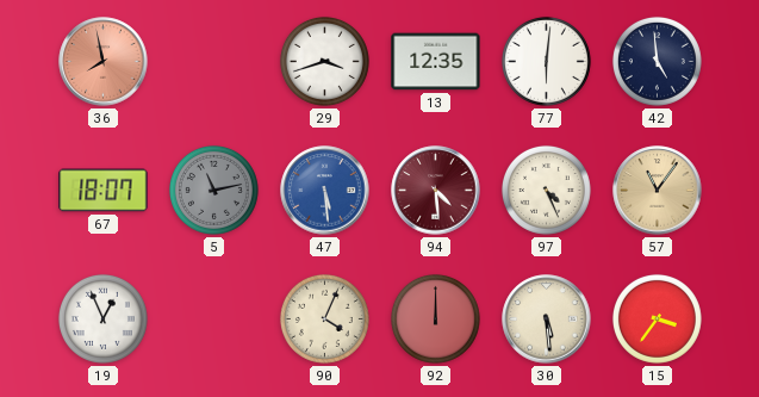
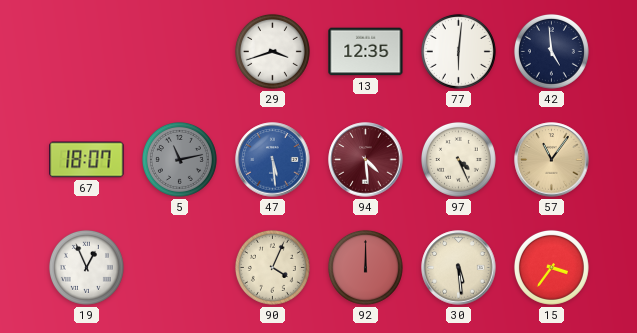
36: 7:58 -> none
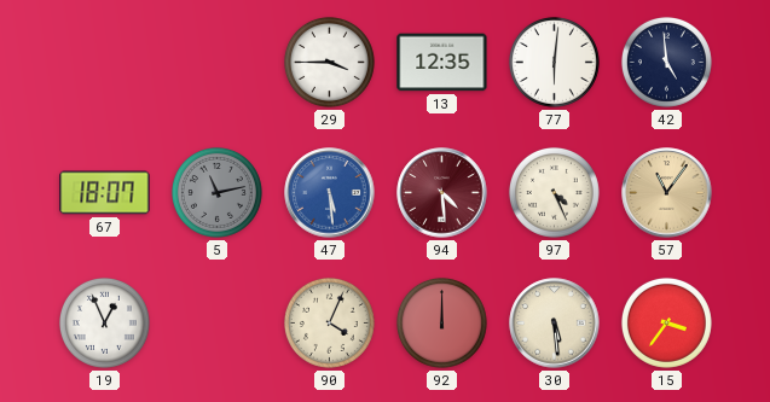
29: 3:42 -> 3:45
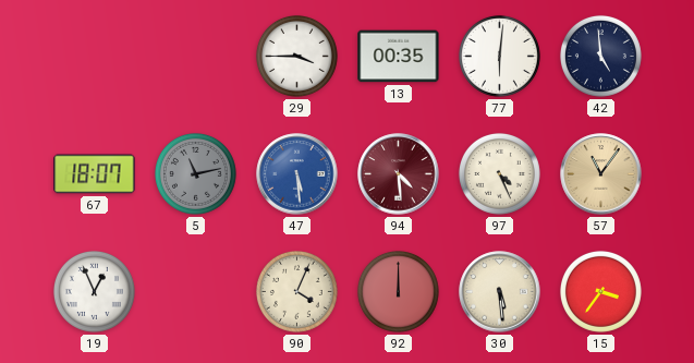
13: 12:35 -> 00:35
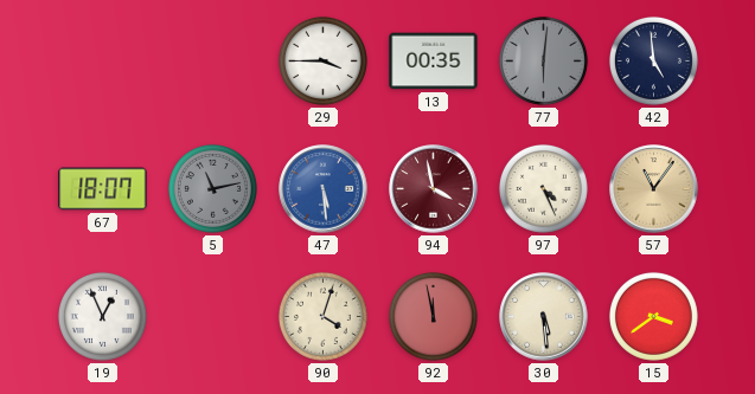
77 dial: white -> grey
94: 4:29 -> 3:58
90: 4:04 -> 4:03
92: 12:00 -> 11:58
15: 3:36 -> 3:39
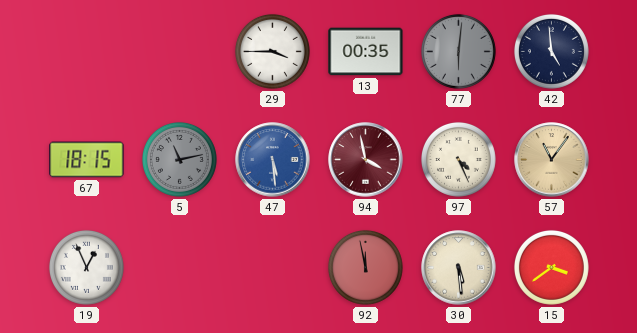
67: 18:07 -> 18:15
90: 4:03 -> none
